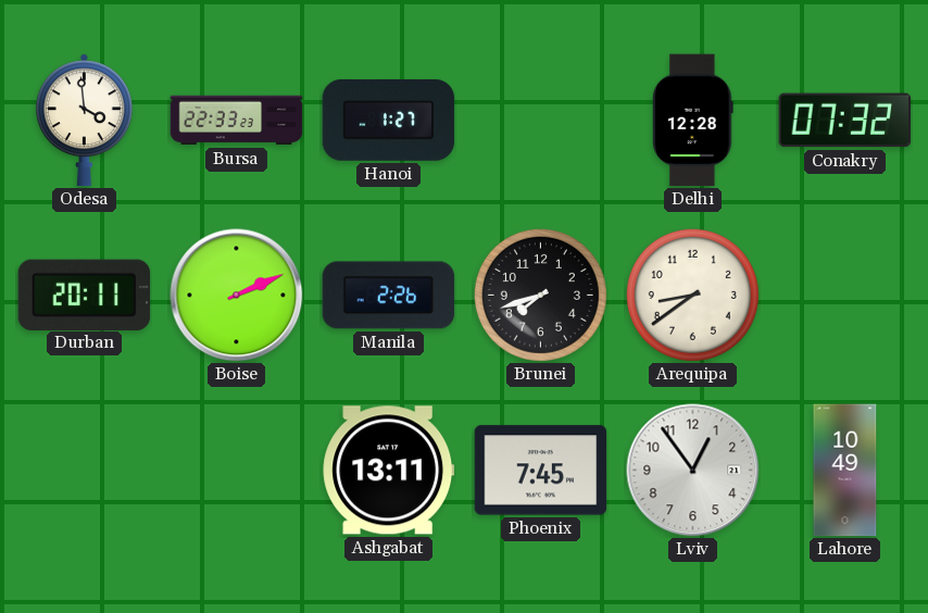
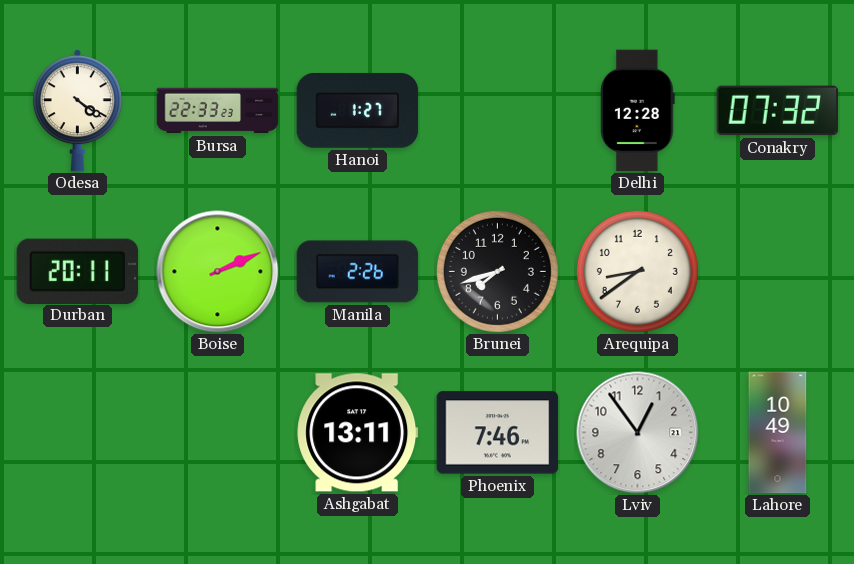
Odesa: 3:59 -> 4:21
Phoenix: 7:45 -> 7:46
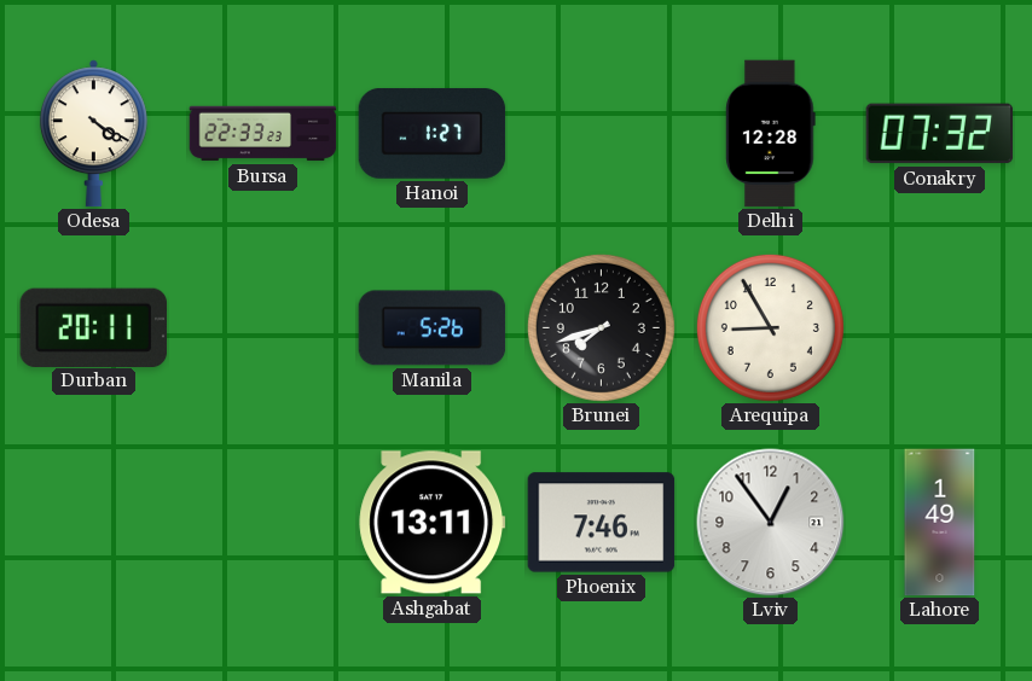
Boise: 2:11 -> none
Manila: 2:26 -> 5:26
Arequipa: 8:39 -> 8:55
Lahore: 10:49 -> 1:49
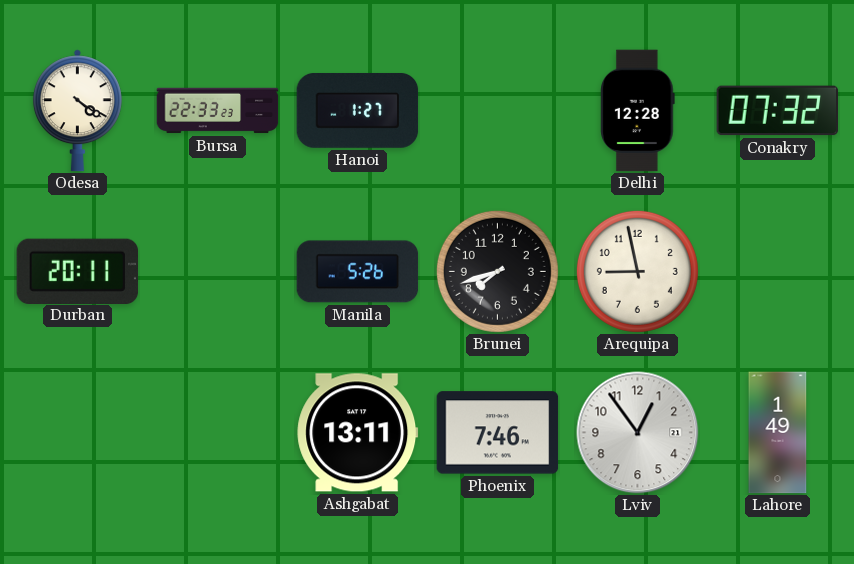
Arequipa: 8:55 -> 8:58
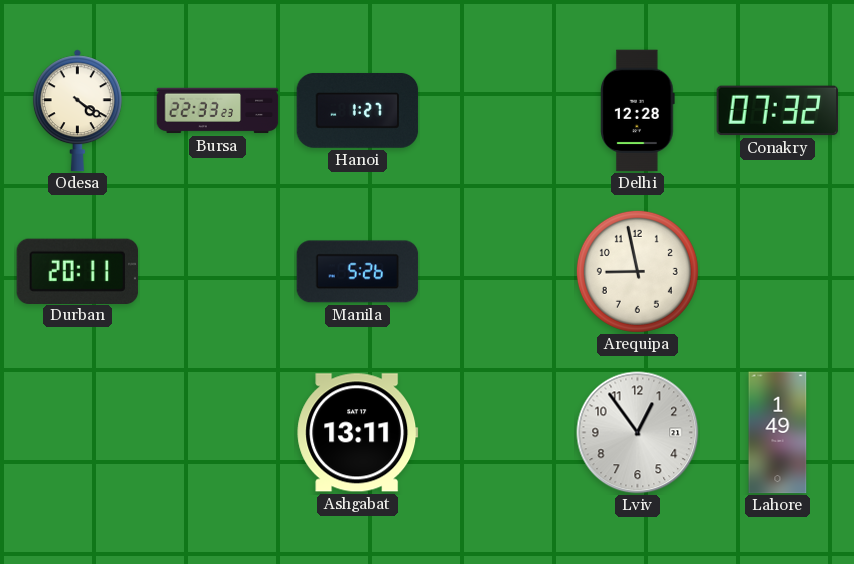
Brunei: 7:42 -> none
Phoenix: 7:46 -> none
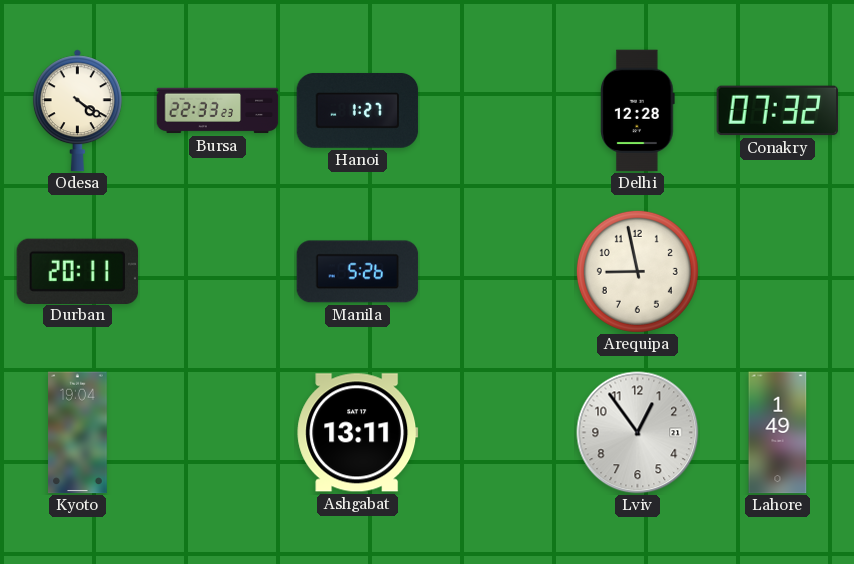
Kyoto: none -> 19:04
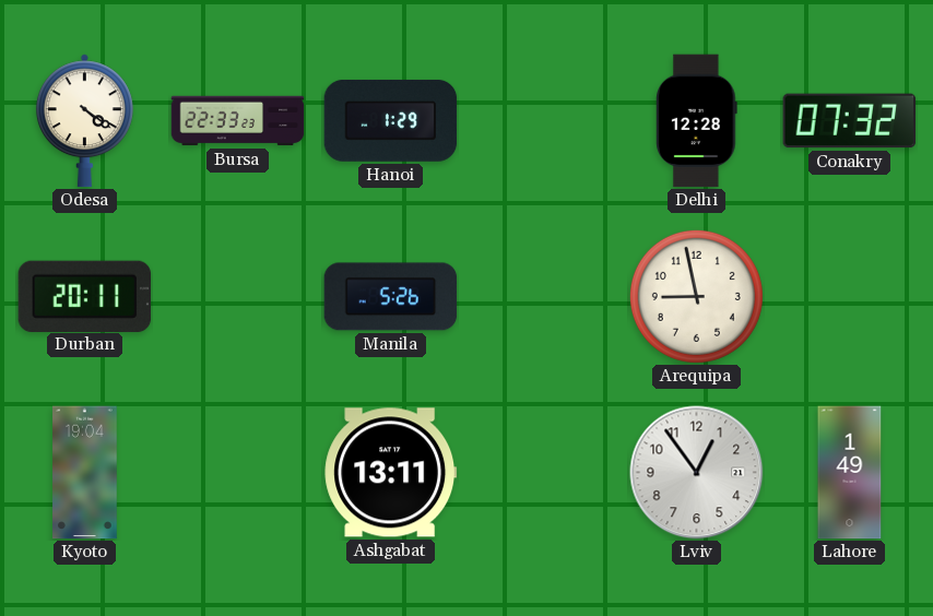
Hanoi: 1:27 -> 1:29
